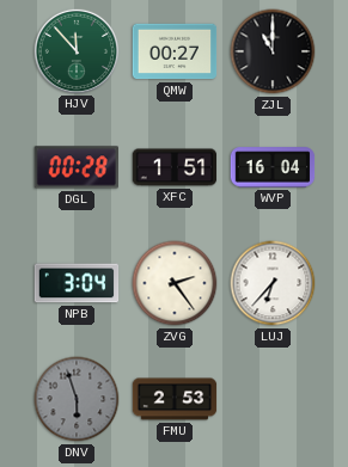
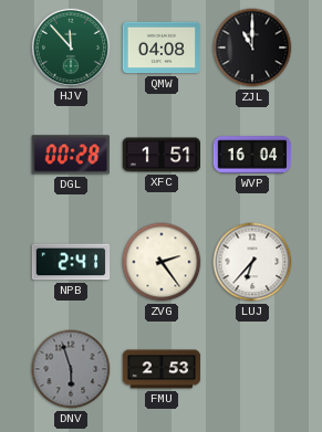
QMW: 00:27 -> 04:08
NPB: 3:04 -> 2:41
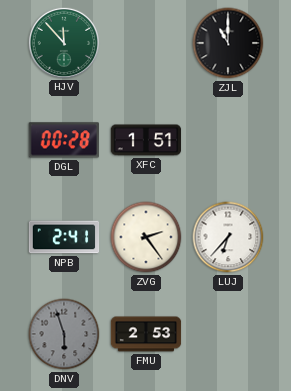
QMW: 04:08 -> none
WVP: 16:04 -> none
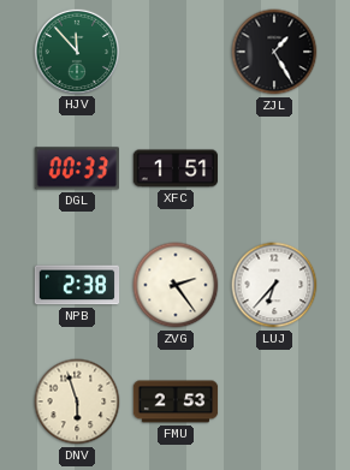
ZJL: 11:00 -> 1:25
DGL: 00:28 -> 00:33
NPB: 2:41 -> 2:38
DNV dial: grey -> cream
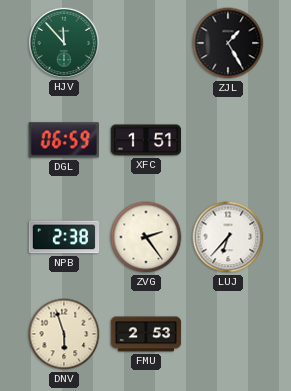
DGL: 00:33 -> 06:59
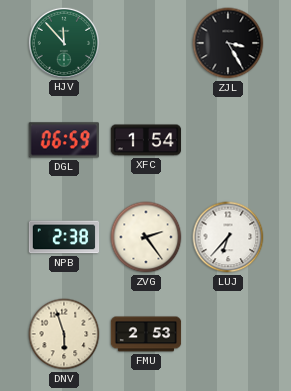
ZJL: 1:25 -> 3:25
XFC: 1:51 -> 1:54
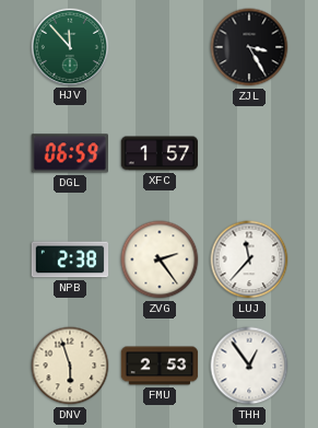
XFC: 1:54 -> 1:57
LUJ: 6:37 -> 11:37
THH: none -> 12:54
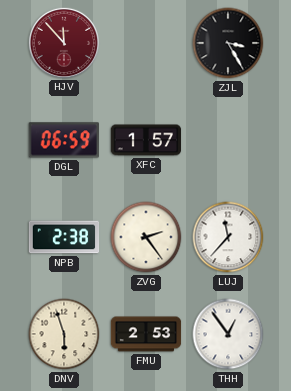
HJV dial: green -> burgundy
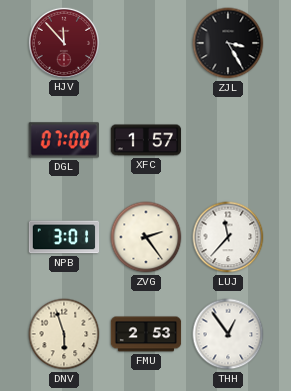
DGL: 06:59 -> 07:00
NPB: 2:38 -> 3:01
